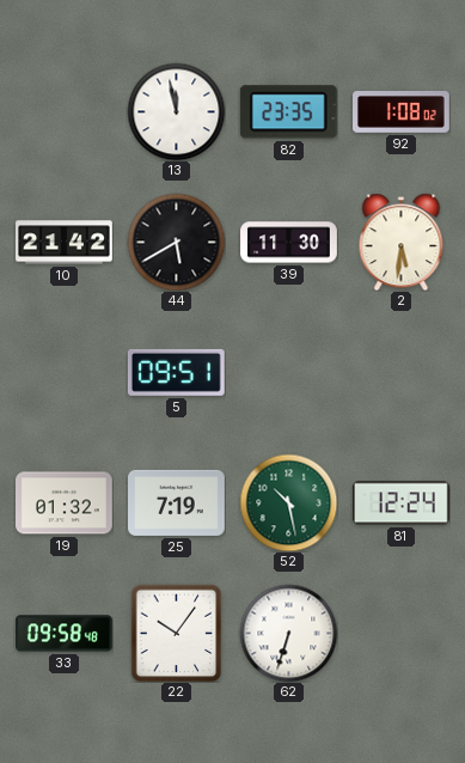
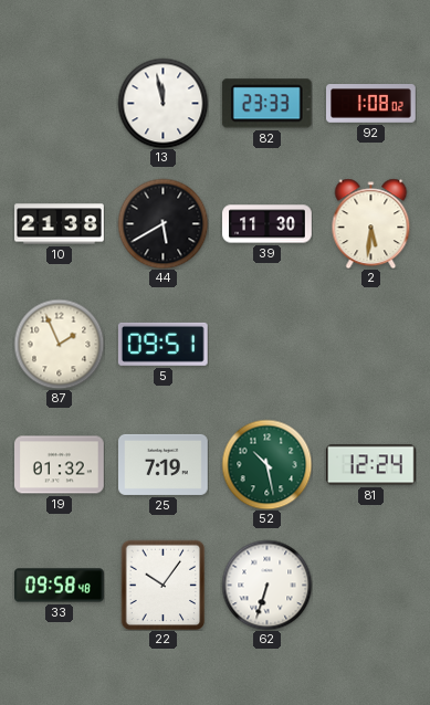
82: 23:35 -> 23:33
10: 21:42 -> 21:38
87: none -> 1:56
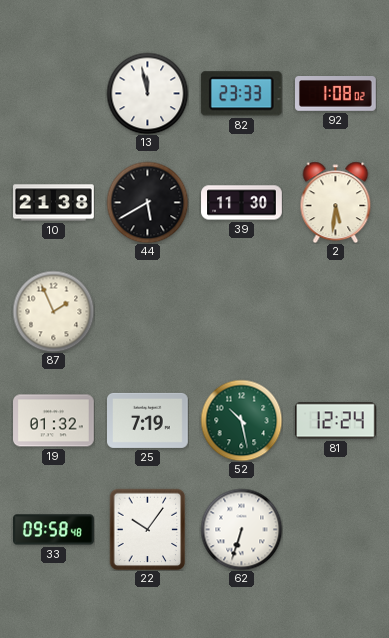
5: 09:51 -> none
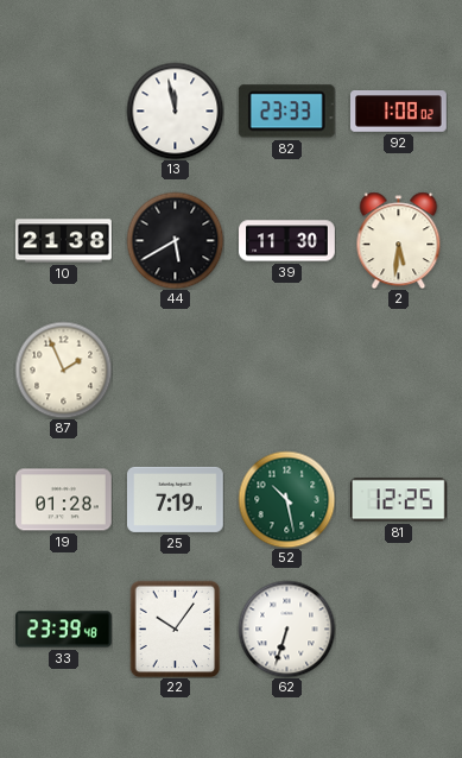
19: 01:32 -> 01:28
81: 12:24 -> 12:25
33: 09:58 -> 23:39
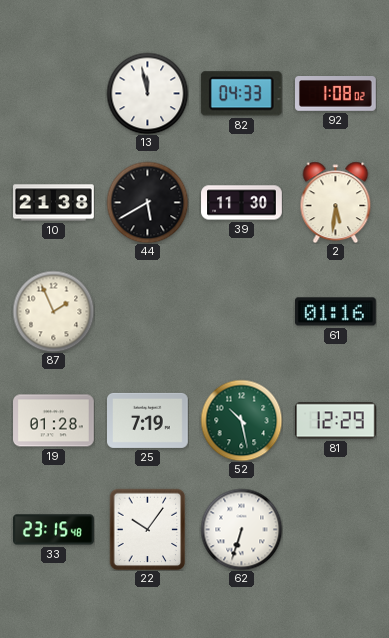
82: 23:33 -> 04:33
61: none -> 01:16
81: 12:25 -> 12:29
33: 23:39 -> 23:15
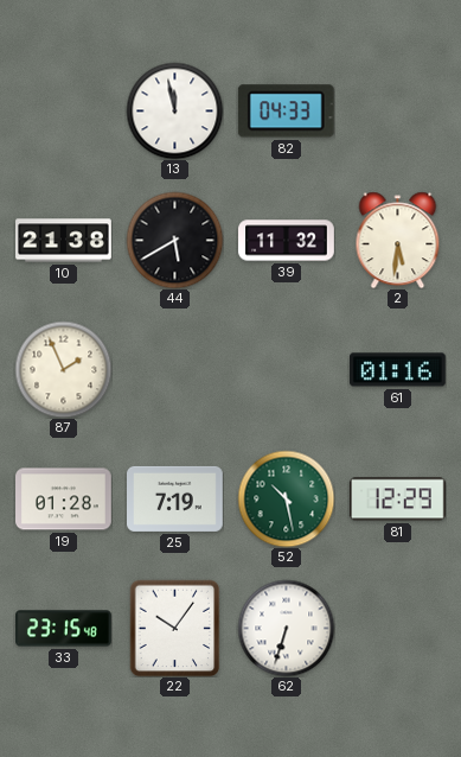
92: 1:08 -> none
39: 11:30 -> 11:32
